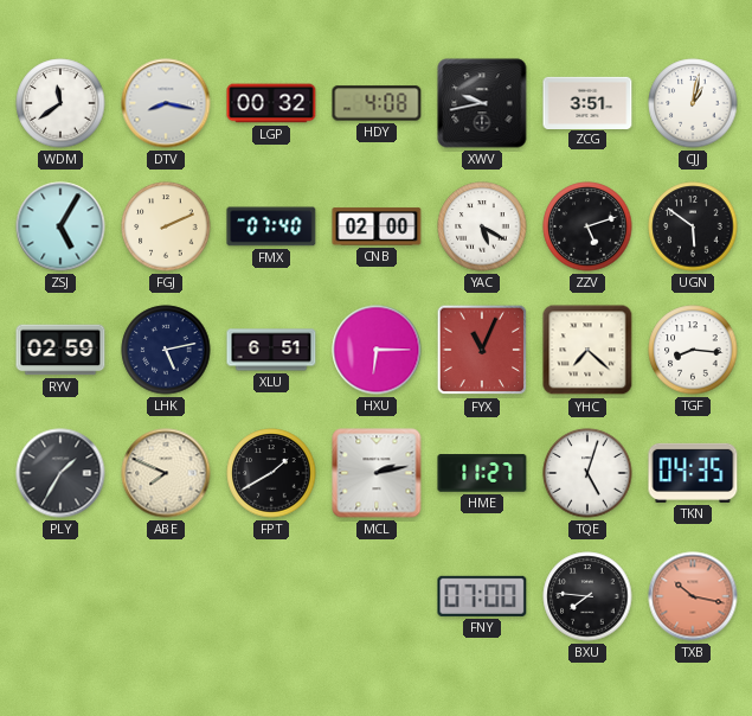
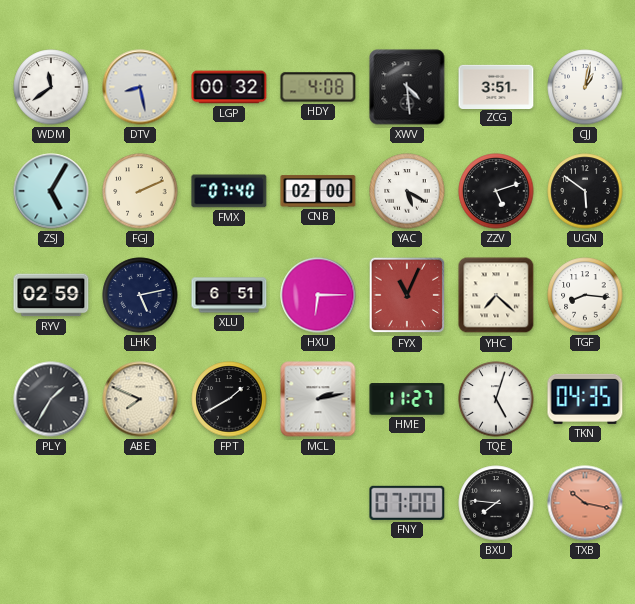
DTV: 8:17 -> 8:28
XWV: 9:43 -> 4:29
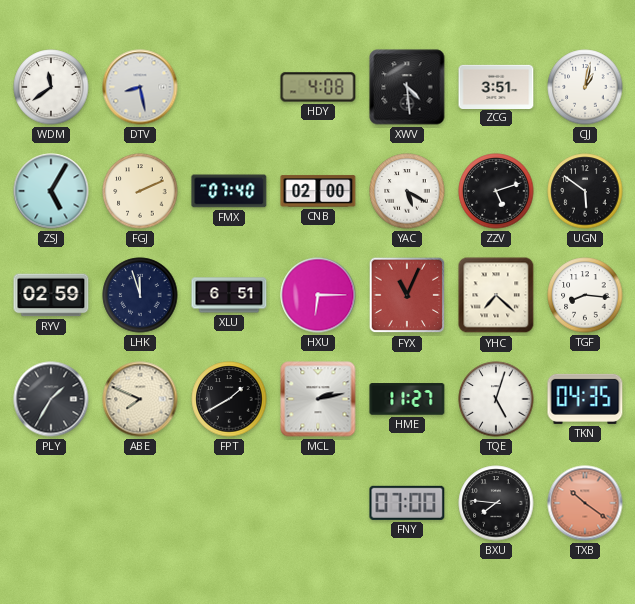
LGP: 00:32 -> none
LHK: 5:13 -> 11:57
TXB: 10:17 -> 10:21
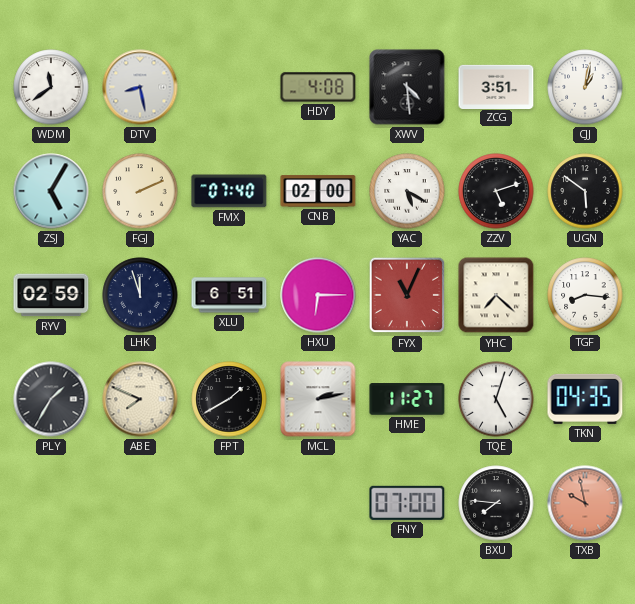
TXB: 10:21 -> 9:58
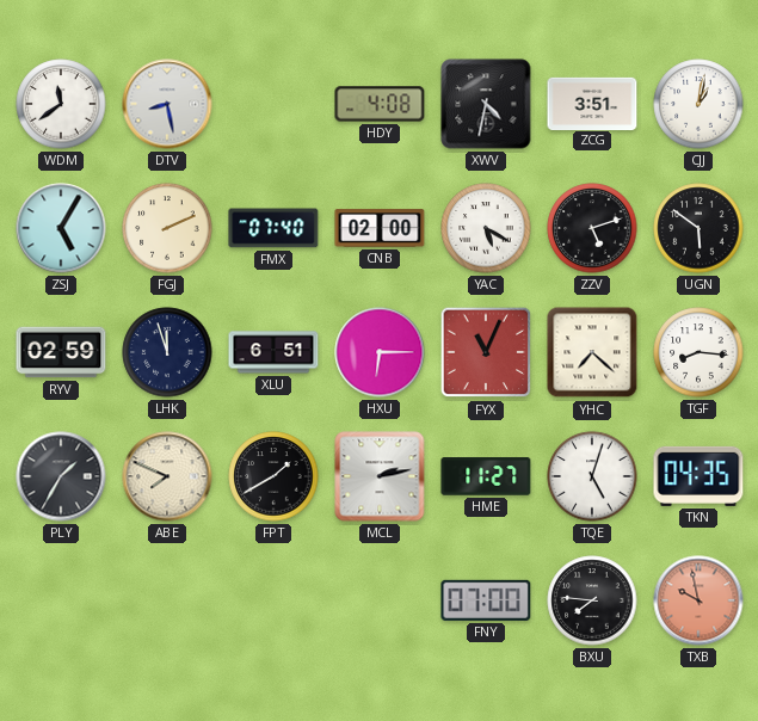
XWV: 4:29 -> 4:32
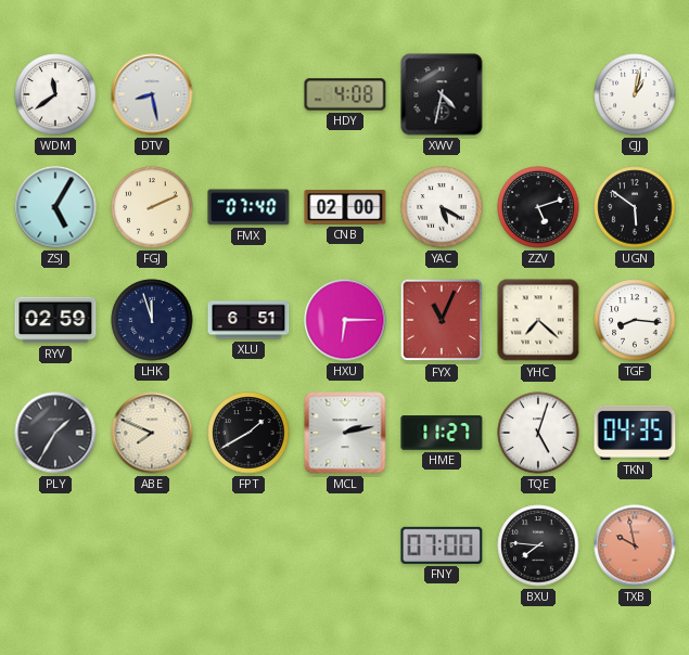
ZCG: 3:51 -> none
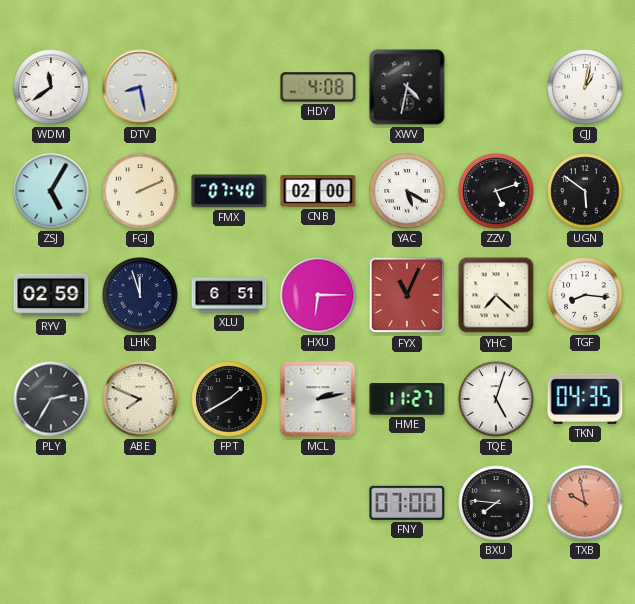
PLY: 1:35 -> 2:35
